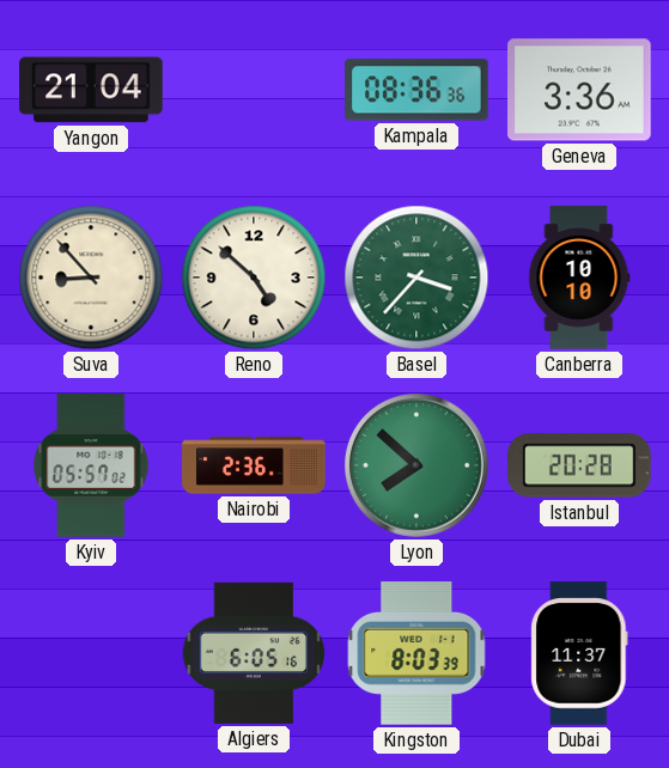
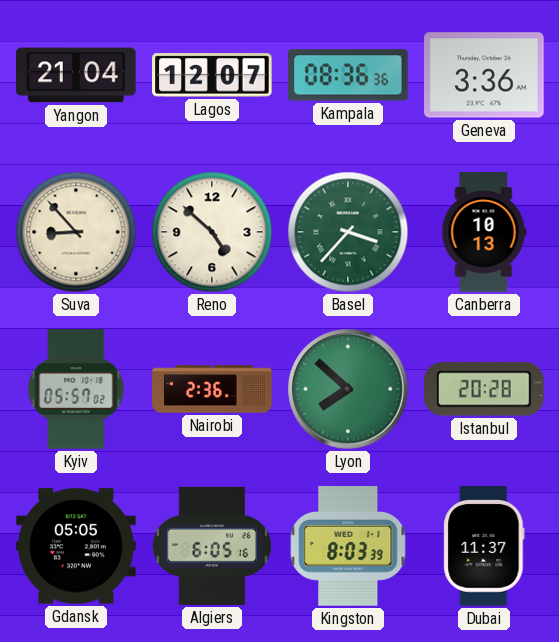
Lagos: none -> 12:07
Canberra: 10:10 -> 10:13
Gdansk: none -> 05:05
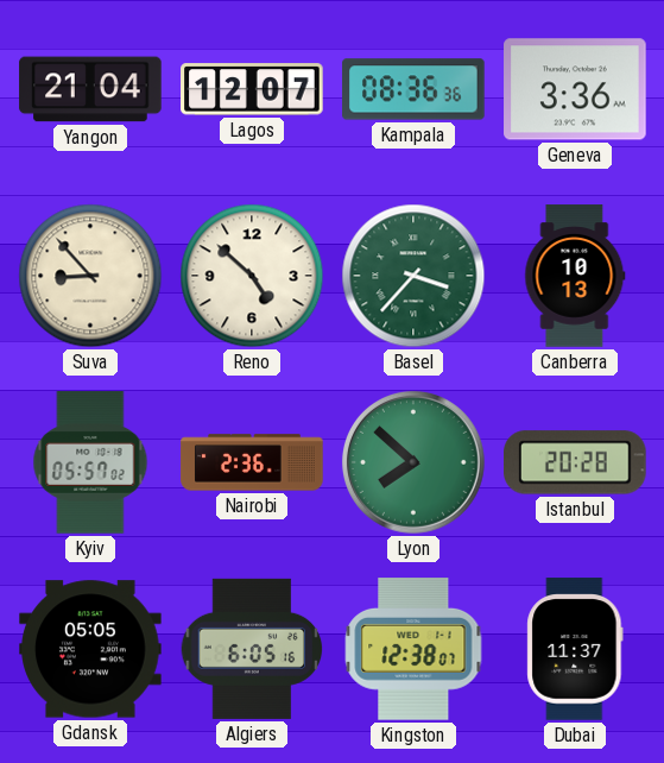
Kingston: 8:03 -> 12:38
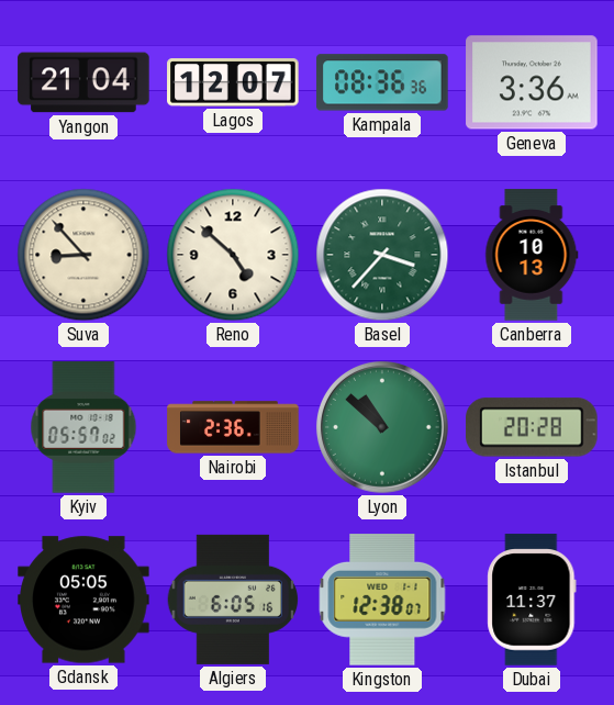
Lyon: 7:52 -> 10:52
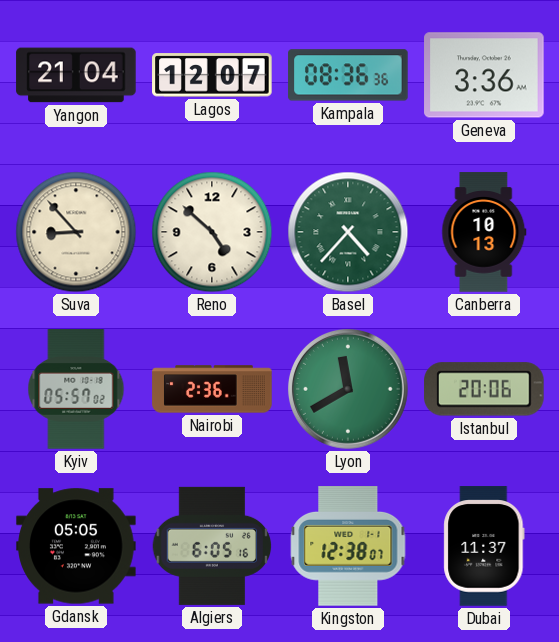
Basel: 3:37 -> 4:37
Lyon: 10:52 -> 11:40
Istanbul: 20:28 -> 20:06
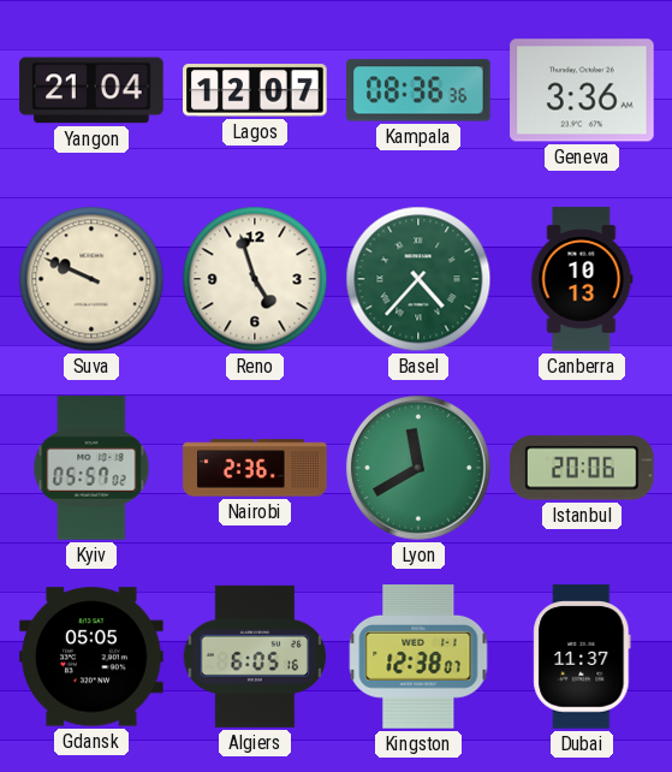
Suva: 8:53 -> 9:49
Reno: 4:52 -> 4:57
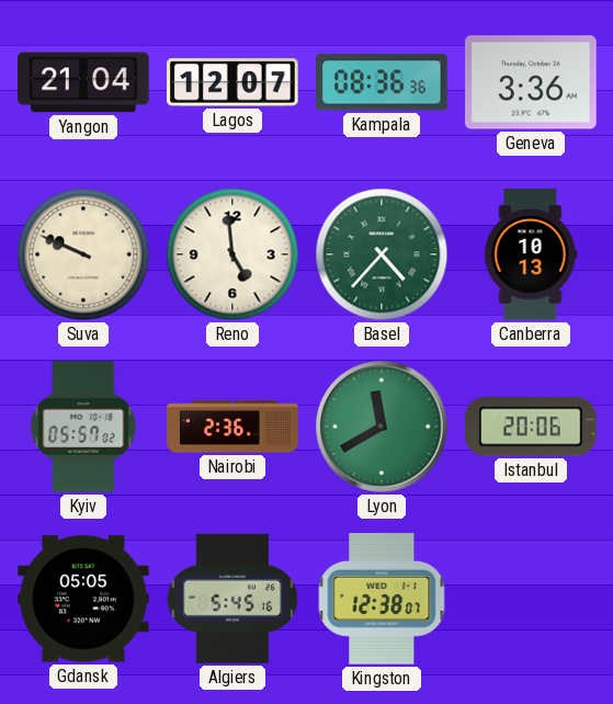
Reno: 4:57 -> 4:59
Algiers: 6:05 -> 5:45
Dubai: 11:37 -> none
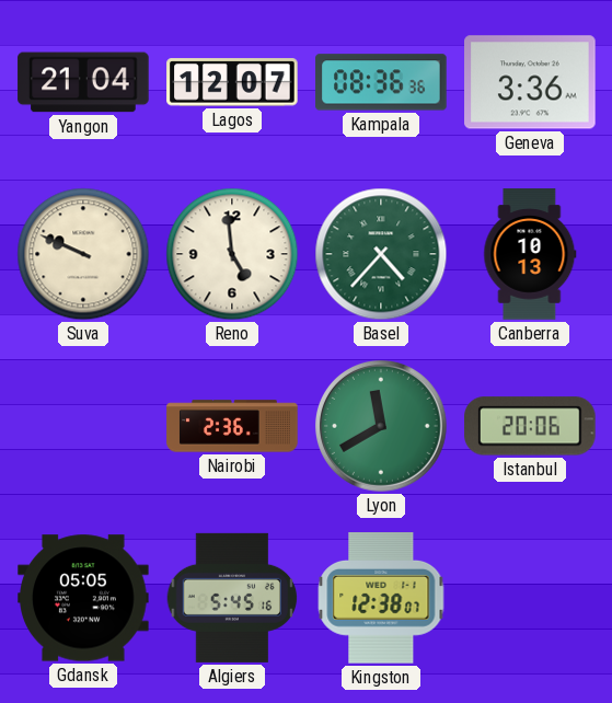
Kyiv: 05:57 -> none
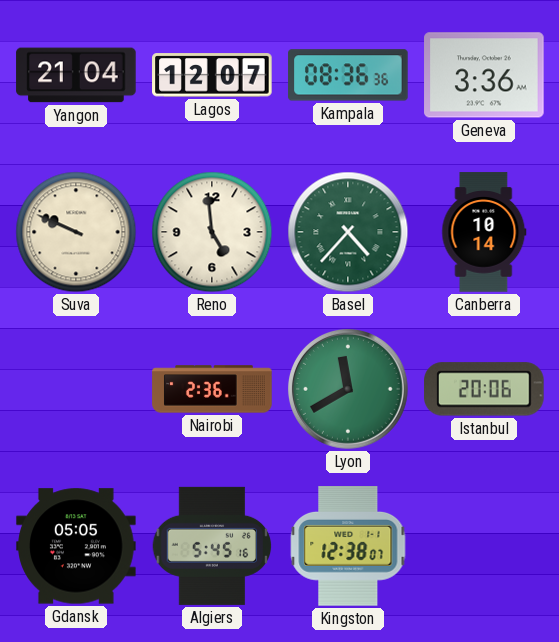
Canberra: 10:13 -> 10:14
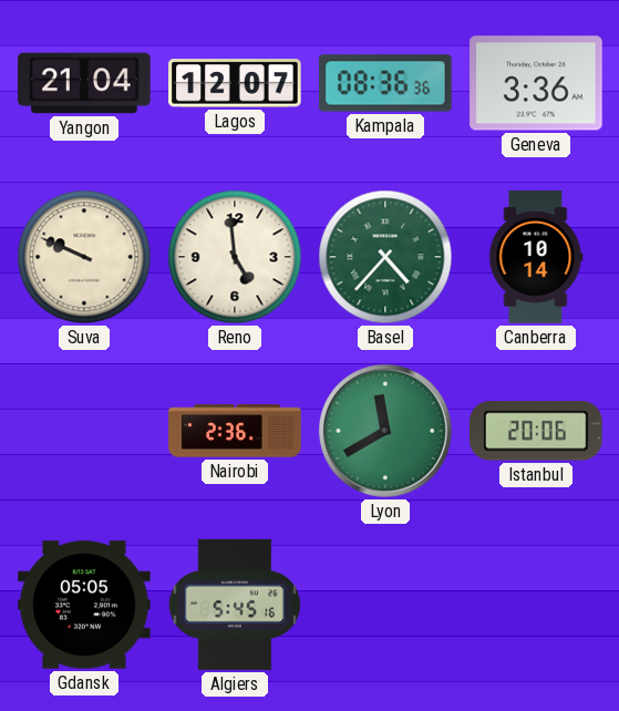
Kingston: 12:38 -> none
